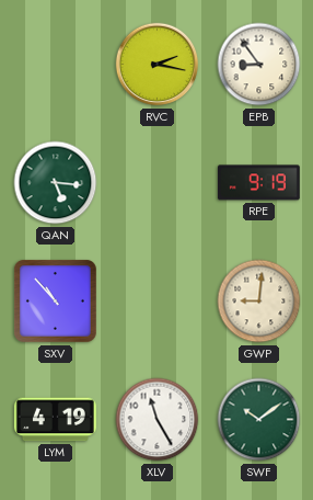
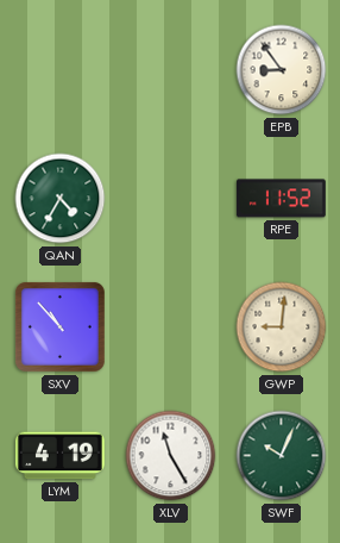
RVC: 2:17 -> none
QAN: 5:16 -> 4:35
RPE: 9:19 -> 11:52
SWF: 10:09 -> 10:04
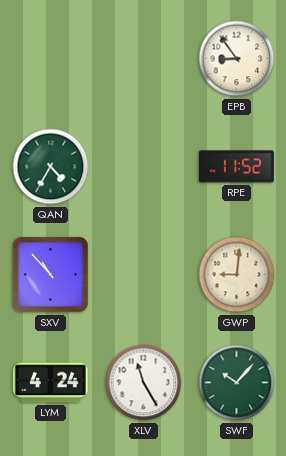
LYM: 4:19 -> 4:24
SWF: 10:04 -> 10:07
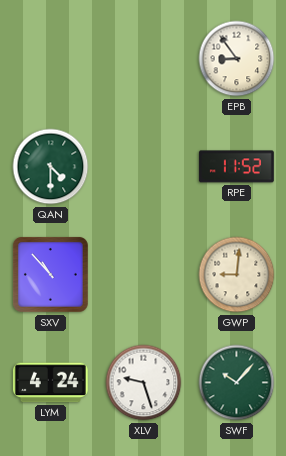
QAN: 4:35 -> 4:30
XLV: 11:25 -> 9:27
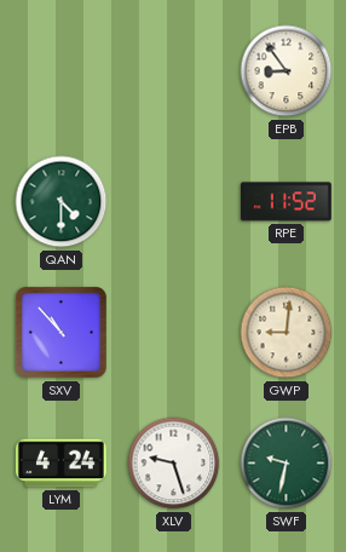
SWF: 10:07 -> 9:32
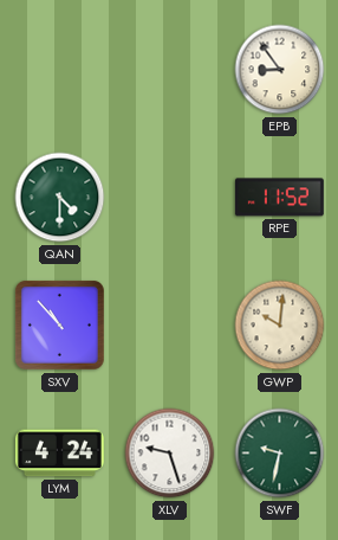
GWP: 9:01 -> 10:01
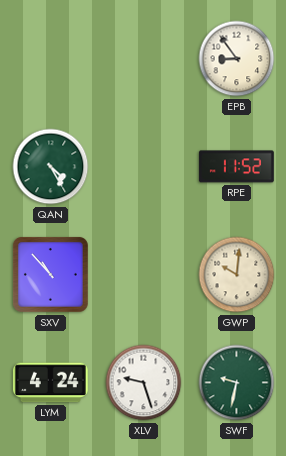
QAN: 4:30 -> 4:25
